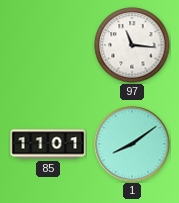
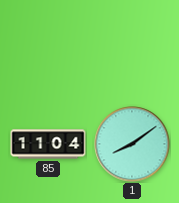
97: 11:16 -> none
85: 11:01 -> 11:04
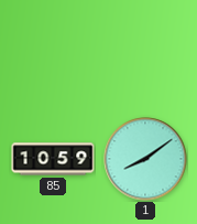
85: 11:04 -> 10:59
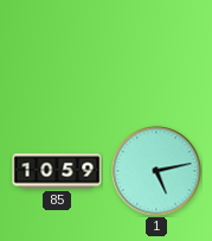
1: 8:09 -> 5:13
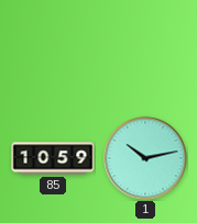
1: 5:13 -> 10:13
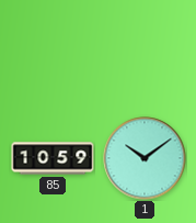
1: 10:13 -> 10:09
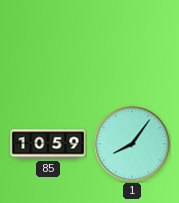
1: 10:09 -> 8:06
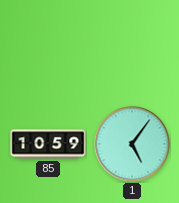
1: 8:06 -> 5:06
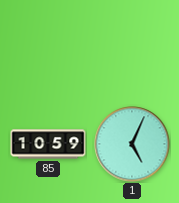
1: 5:06 -> 5:04
